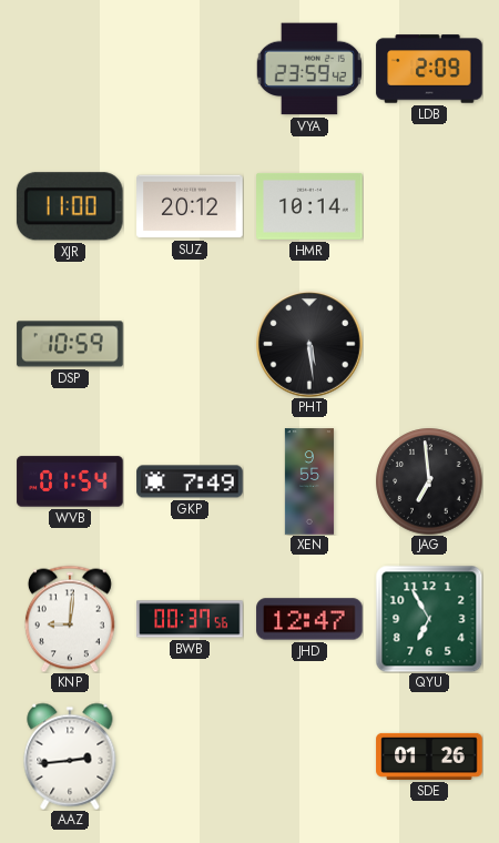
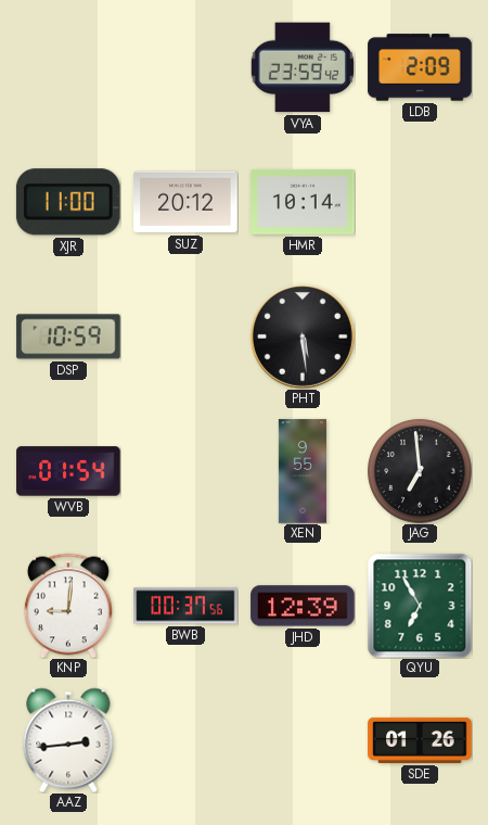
GKP: 7:49 -> none
JHD: 12:47 -> 12:39
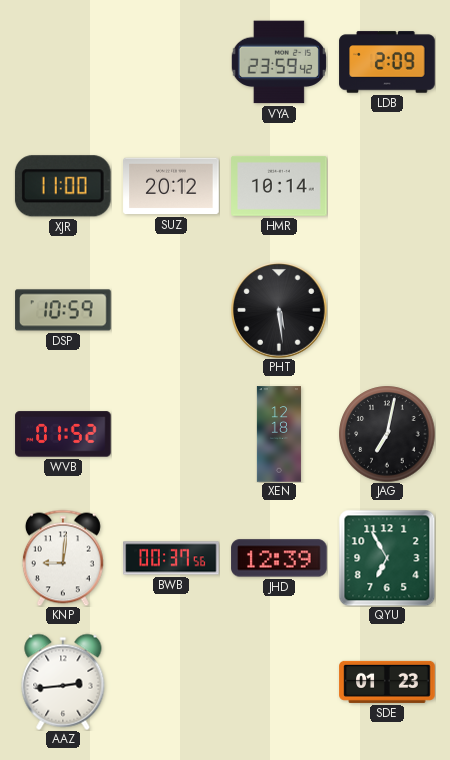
WVB: 01:54 -> 01:52
XEN: 9:55 -> 12:18
JAG: 6:59 -> 7:02
SDE: 01:26 -> 01:23
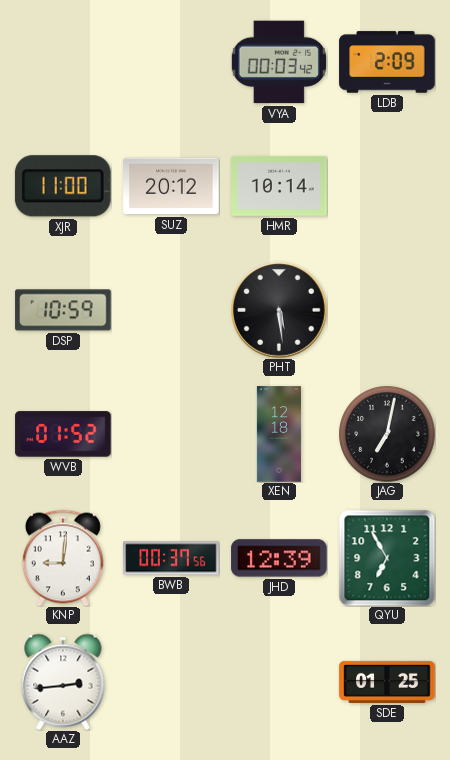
VYA: 23:59 -> 00:03
SDE: 01:23 -> 01:25
